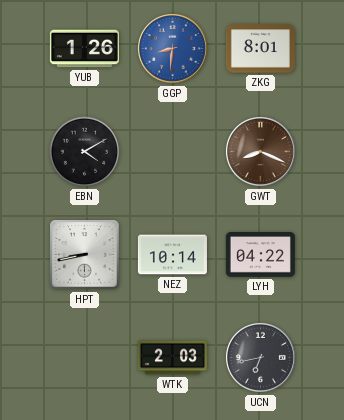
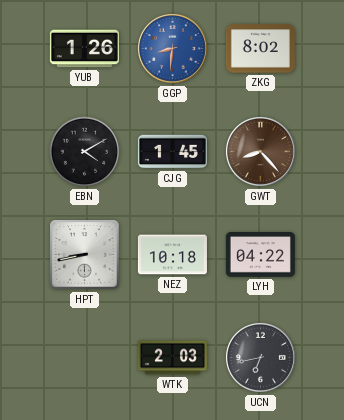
ZKG: 8:01 -> 8:02
CJG: none -> 1:45
GWT: 8:19 -> 8:23
NEZ: 10:14 -> 10:18
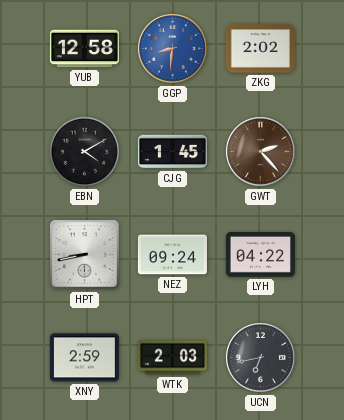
YUB: 1:26 -> 12:58
ZKG: 8:02 -> 2:02
GWT: 8:23 -> 2:23
NEZ: 10:18 -> 09:24
XNY: none -> 2:59
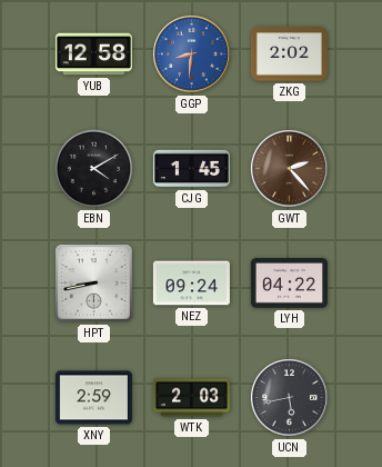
UCN: 6:43 -> 5:43
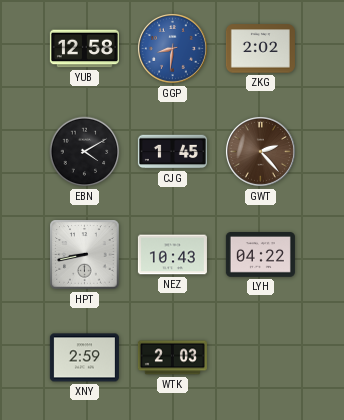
NEZ: 09:24 -> 10:43
UCN: 5:43 -> none
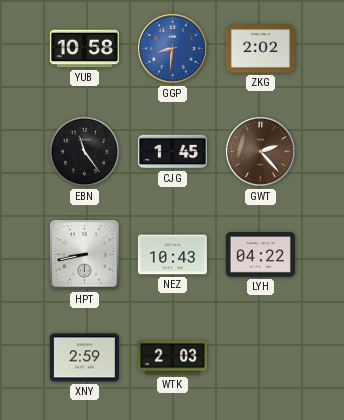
YUB: 12:58 -> 10:58
EBN: 4:10 -> 11:24
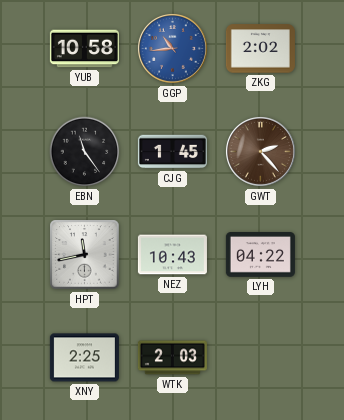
GGP: 8:31 -> 10:44
HPT: 8:43 -> 11:43
XNY: 2:59 -> 2:25
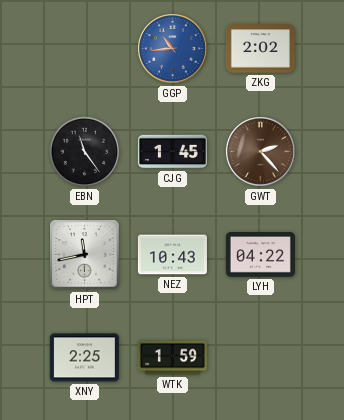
YUB: 10:58 -> none
WTK: 2:03 -> 1:59
